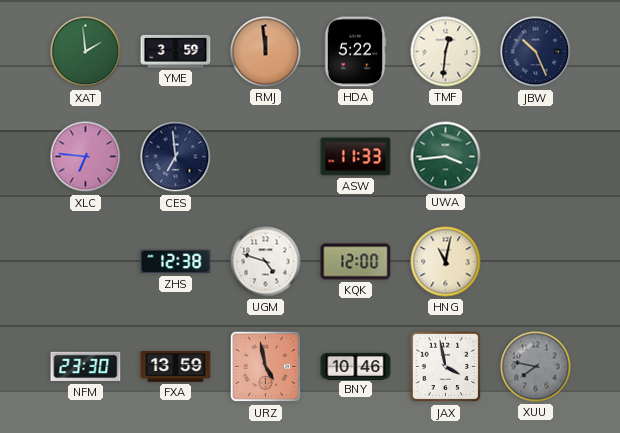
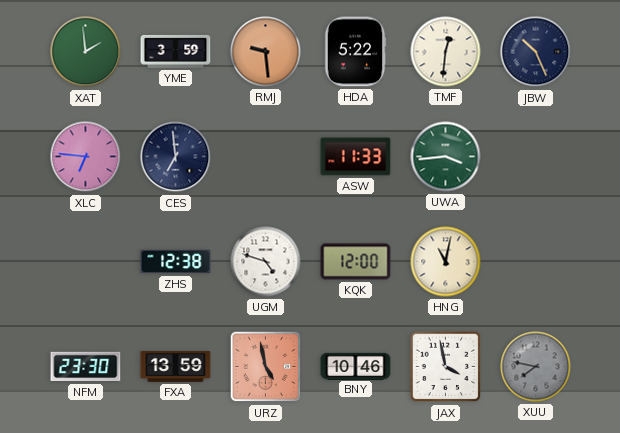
RMJ: 11:59 -> 9:29
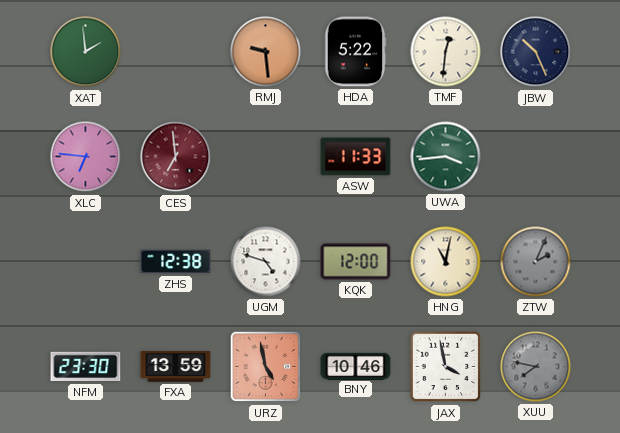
YME: 3:59 -> none
CES dial: navy -> burgundy
ZTW: none -> 2:04
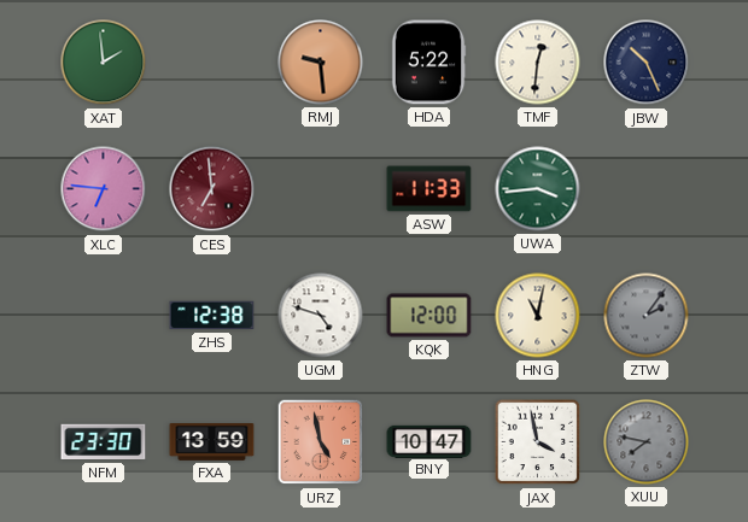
ZTW: 2:04 -> 2:06
BNY: 10:46 -> 10:47
